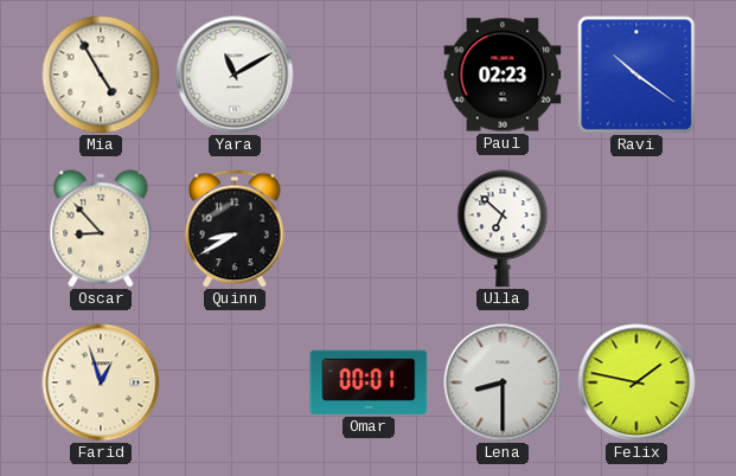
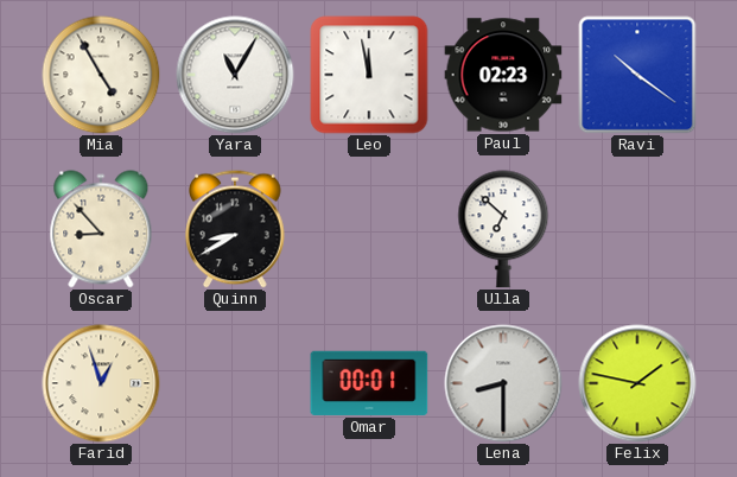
Yara: 11:10 -> 11:05
Leo: none -> 11:58
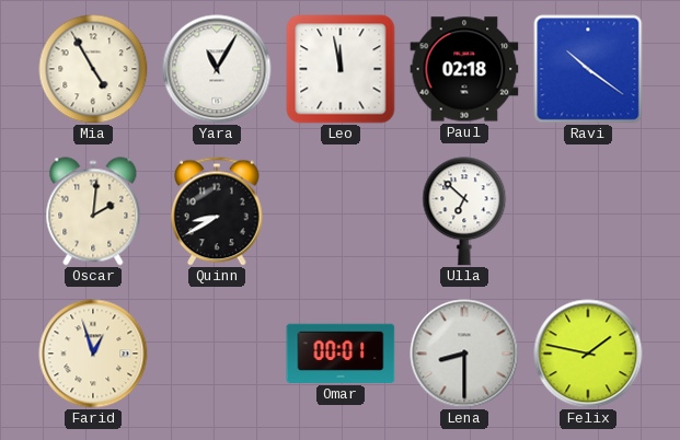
Paul: 02:23 -> 02:18
Oscar: 8:53 -> 2:01
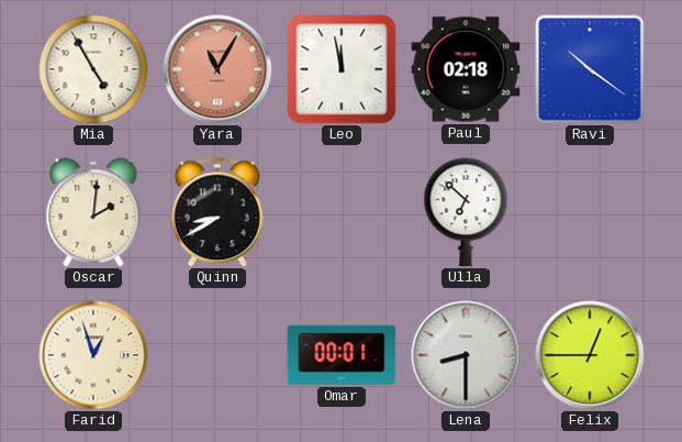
Yara dial: white -> salmon
Felix: 1:47 -> 12:45
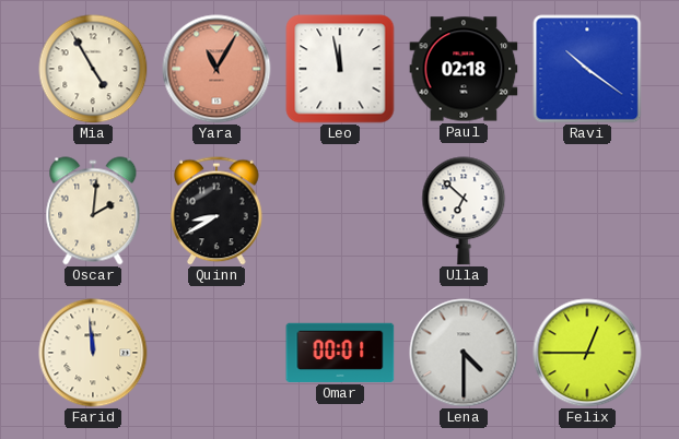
Farid: 12:57 -> 11:59
Lena: 8:30 -> 4:30
